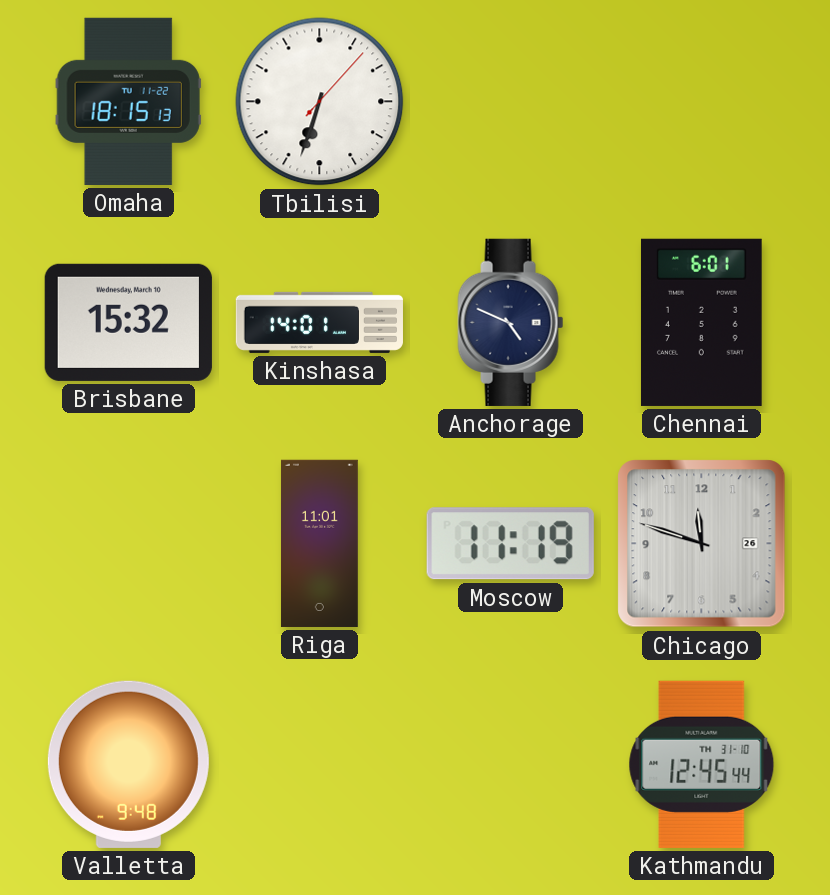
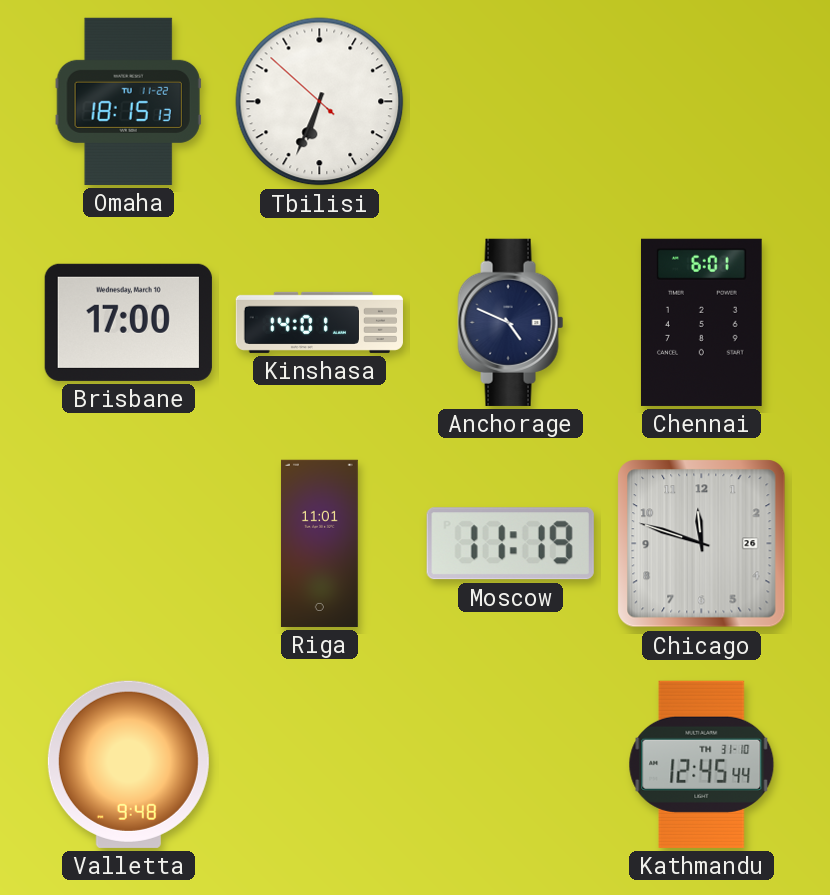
Tbilisi: 6:33:07 -> 6:33:52
Brisbane: 15:32 -> 17:00
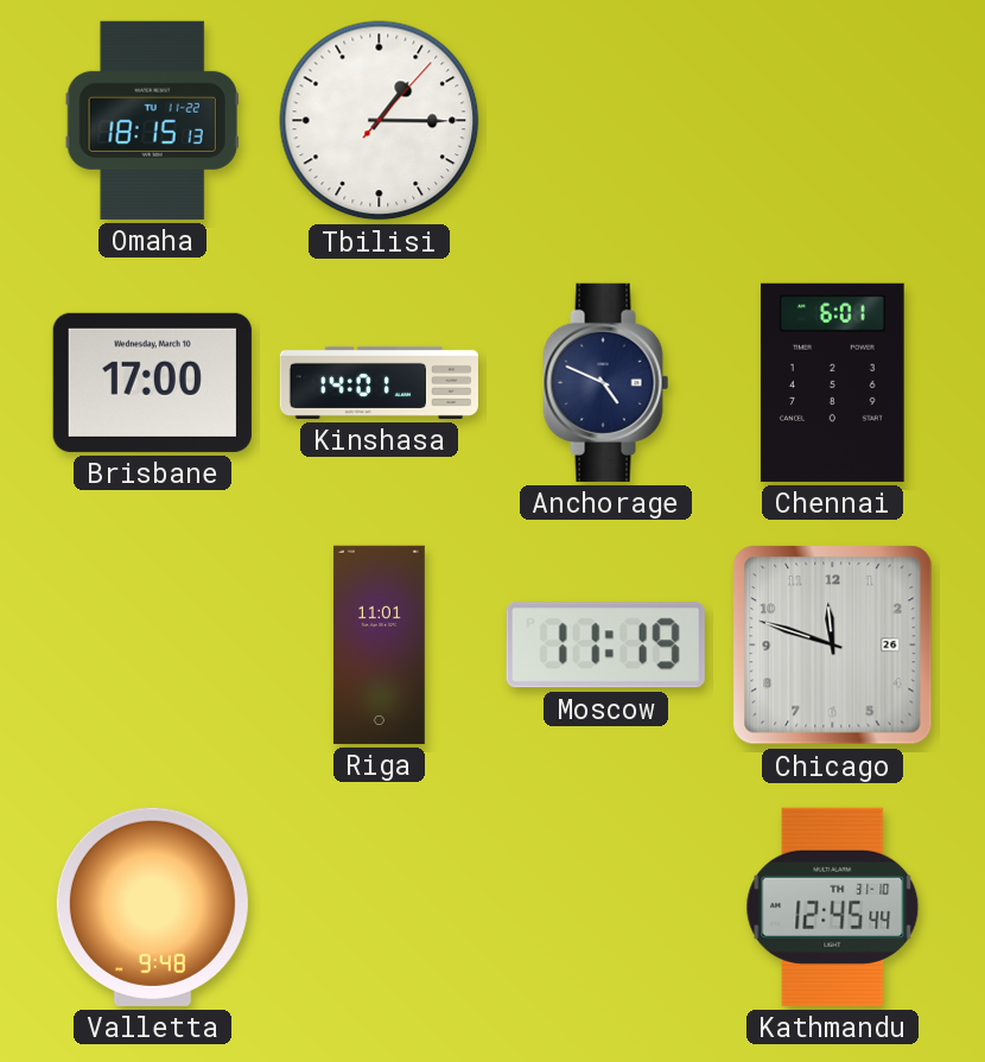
Tbilisi: 6:33 -> 1:15
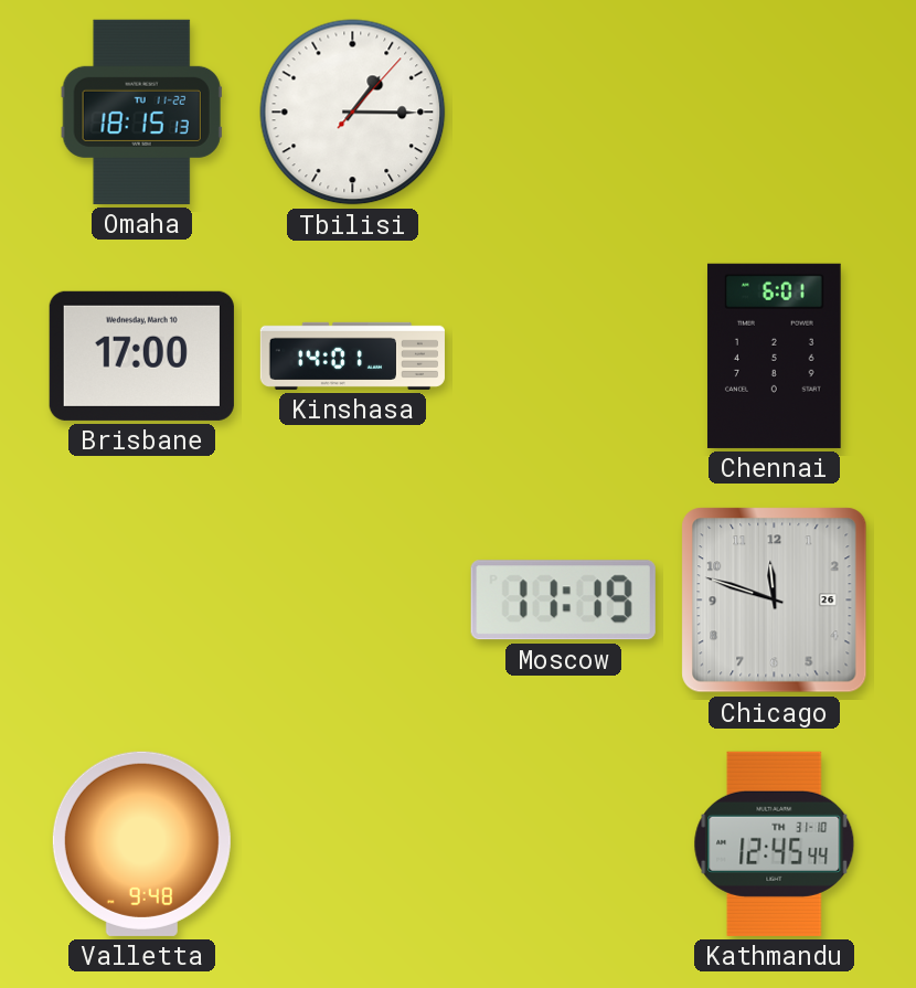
Anchorage: 4:49 -> none
Riga: 11:01 -> none
